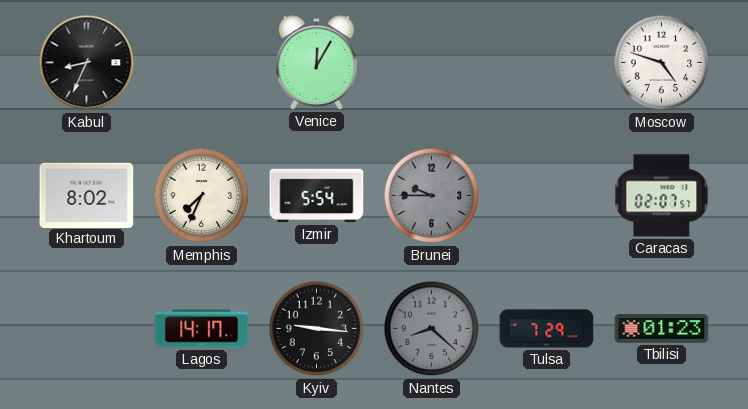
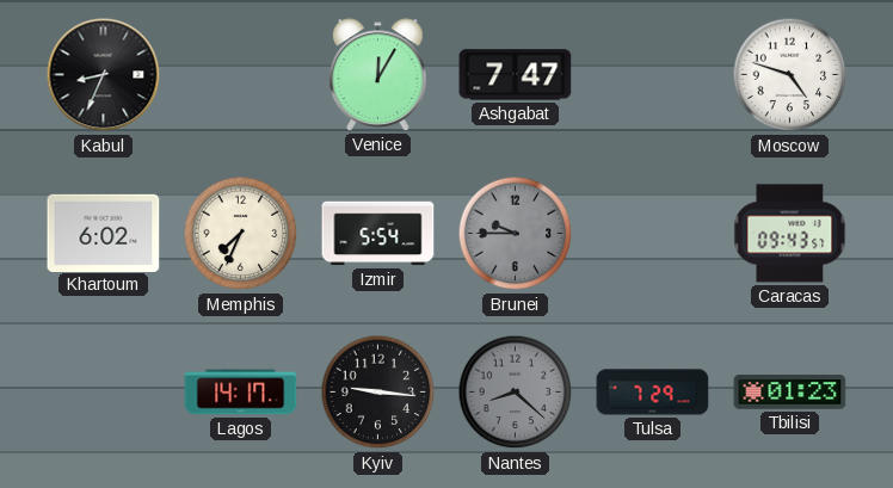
Ashgabat: none -> 7:47
Khartoum: 8:02 -> 6:02
Caracas: 02:07 -> 09:43
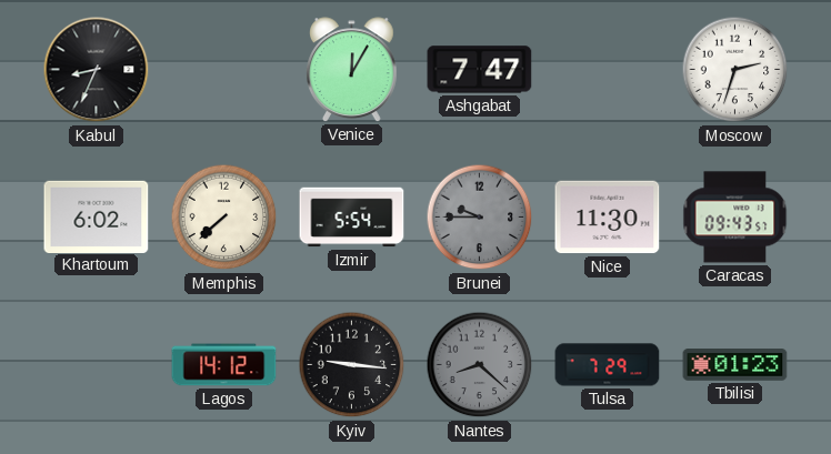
Moscow: 4:48 -> 2:33
Memphis: 7:34 -> 7:38
Nice: none -> 11:30
Lagos: 14:17 -> 14:12
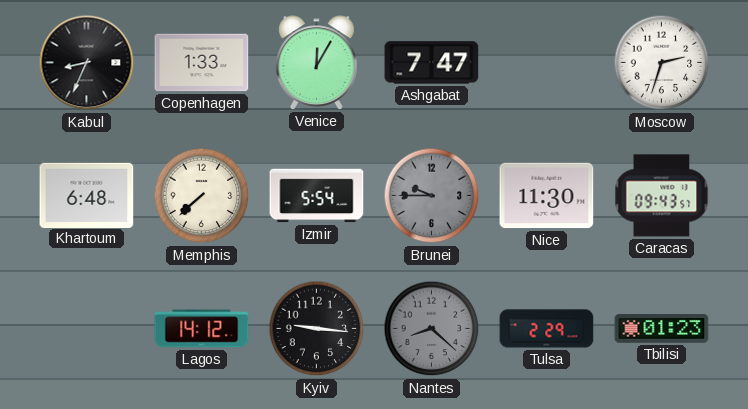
Copenhagen: none -> 1:33
Khartoum: 6:02 -> 6:48
Tulsa: 7:29 -> 2:29
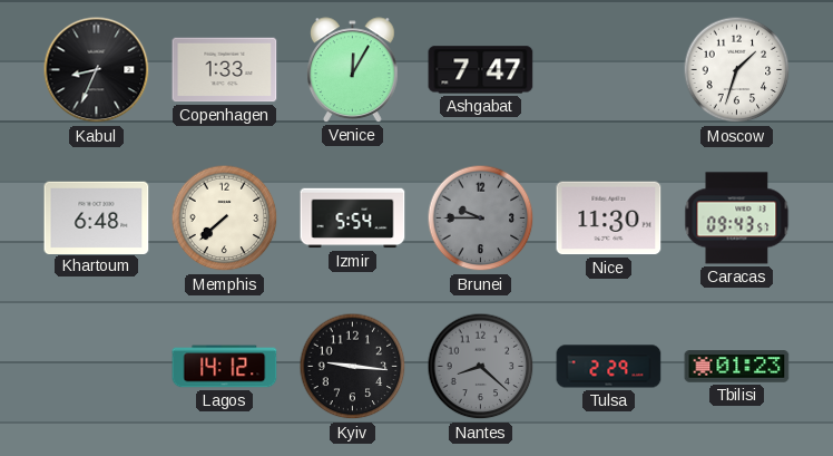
Moscow: 2:33 -> 1:33
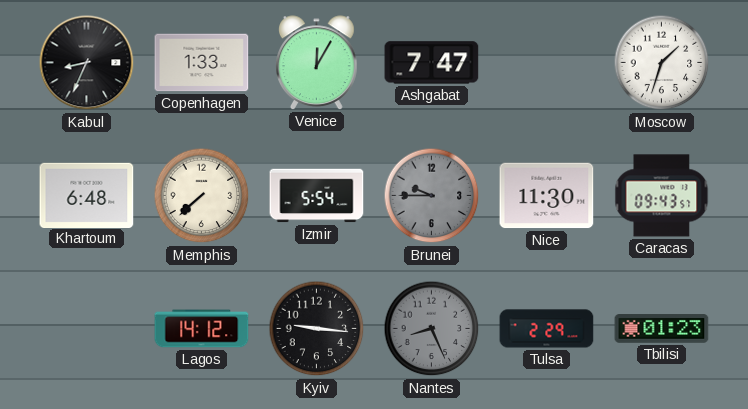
Nantes: 8:22 -> 8:26
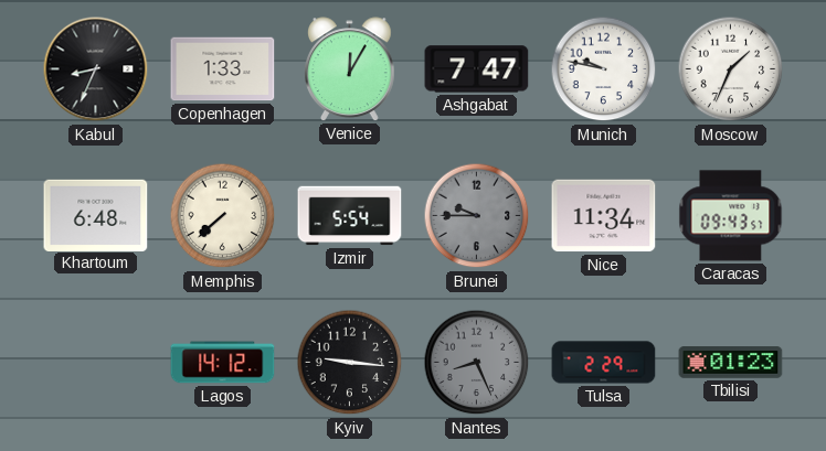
Munich: none -> 9:47
Moscow: 1:33 -> 1:34
Nice: 11:30 -> 11:34
